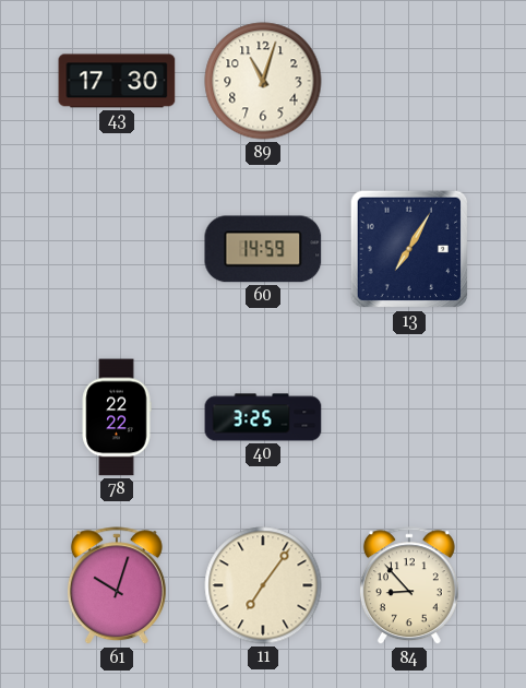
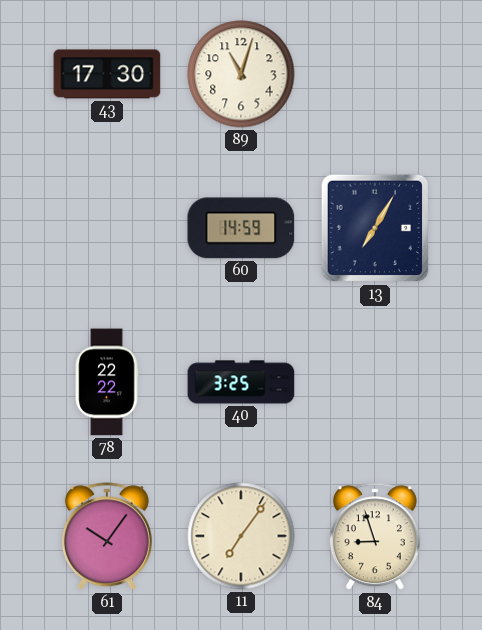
61: 10:03 -> 10:06
84: 8:53 -> 8:57
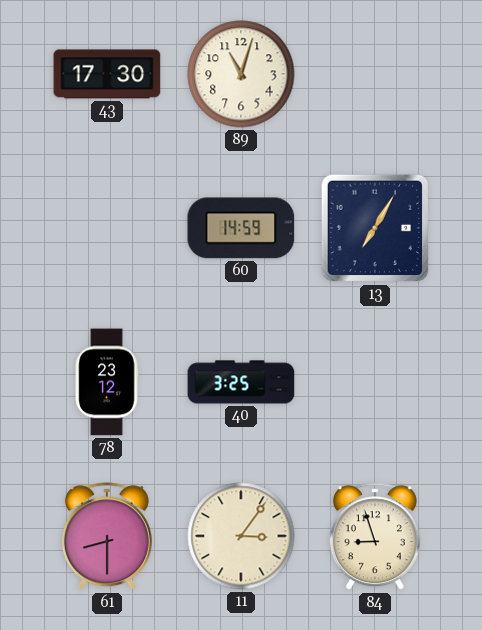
78: 22:22 -> 23:12
61: 10:06 -> 8:30
11: 7:06 -> 3:06
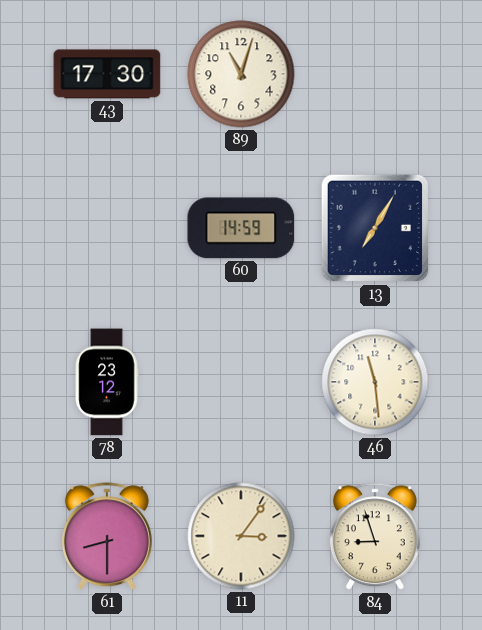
40: 3:25 -> none
46: none -> 11:29
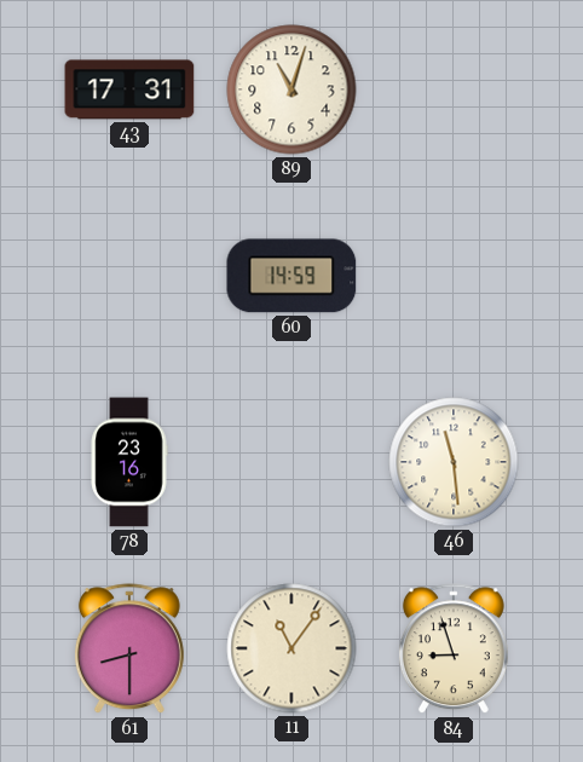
43: 17:30 -> 17:31
13: 7:05 -> none
78: 23:12 -> 23:16
11: 3:06 -> 11:06
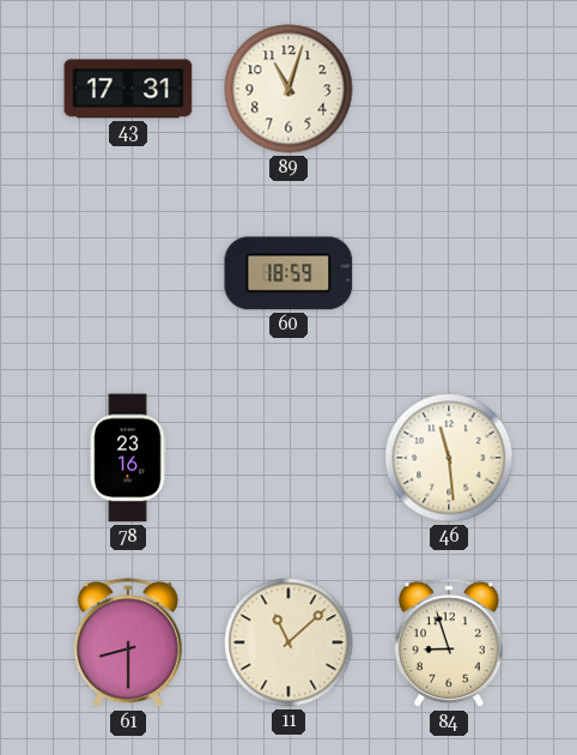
60: 14:59 -> 18:59
11: 11:06 -> 11:08
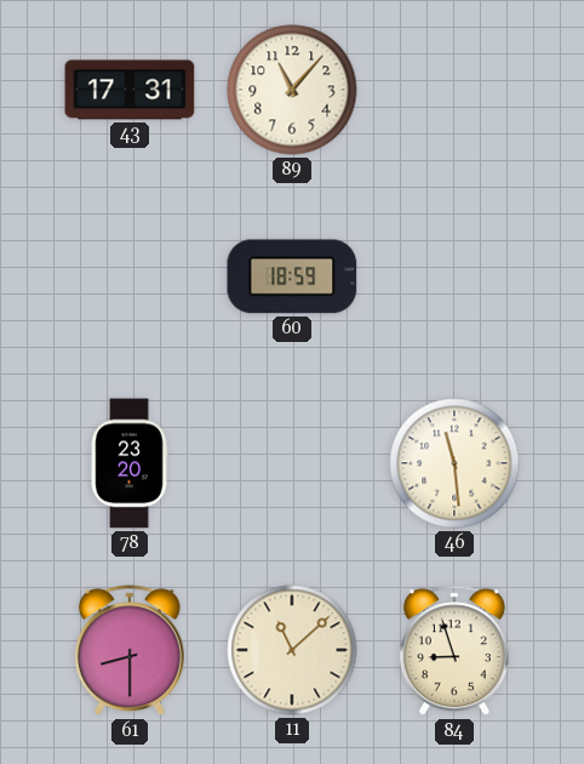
89: 11:03 -> 11:07
78: 23:16 -> 23:20
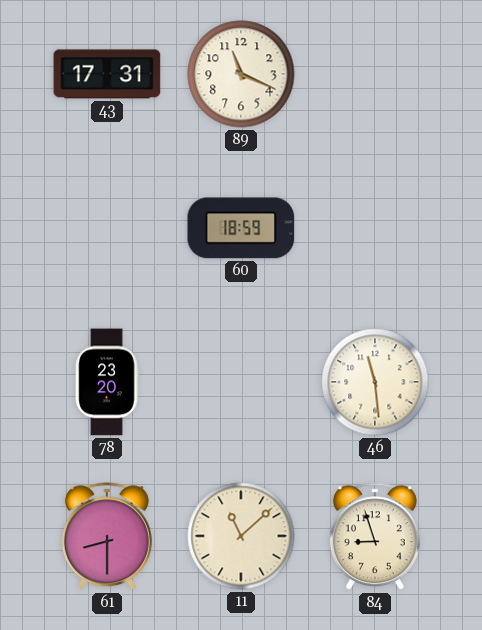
89: 11:07 -> 11:19
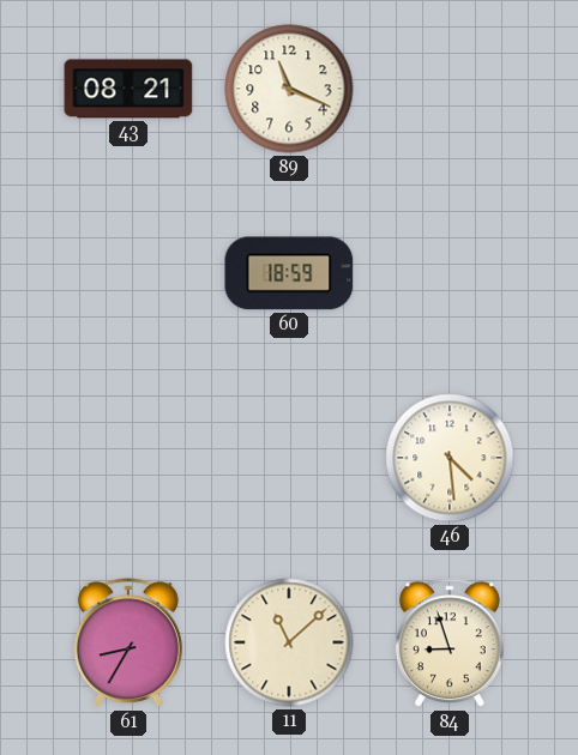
43: 17:31 -> 08:21
78: 23:20 -> none
46: 11:29 -> 4:29
61: 8:30 -> 8:35
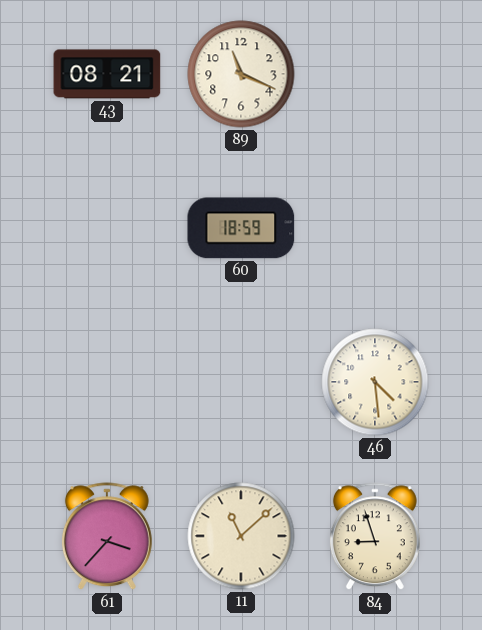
61: 8:35 -> 3:37
